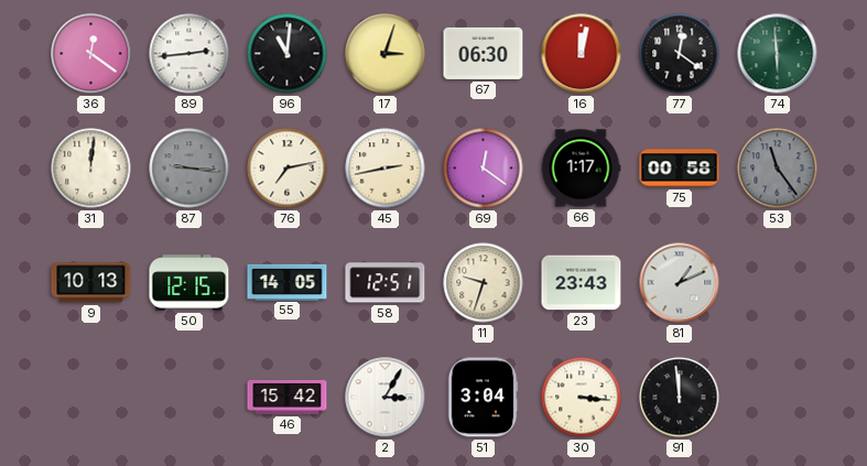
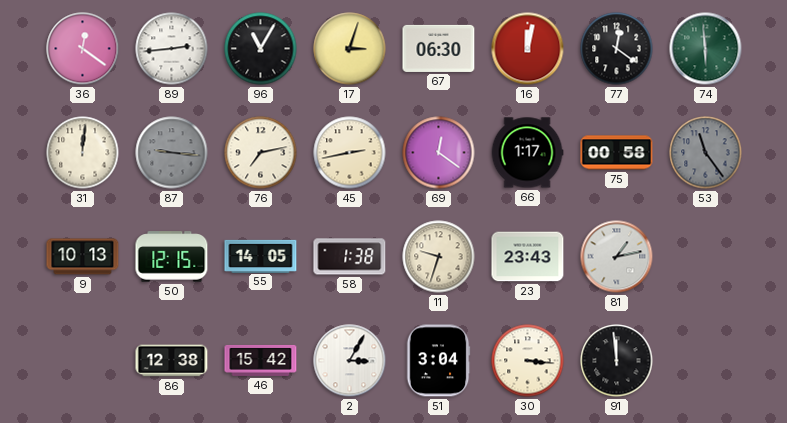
96: 11:01 -> 11:05
58: 12:51 -> 1:38
81: 1:11 -> 1:13
86: none -> 12:38
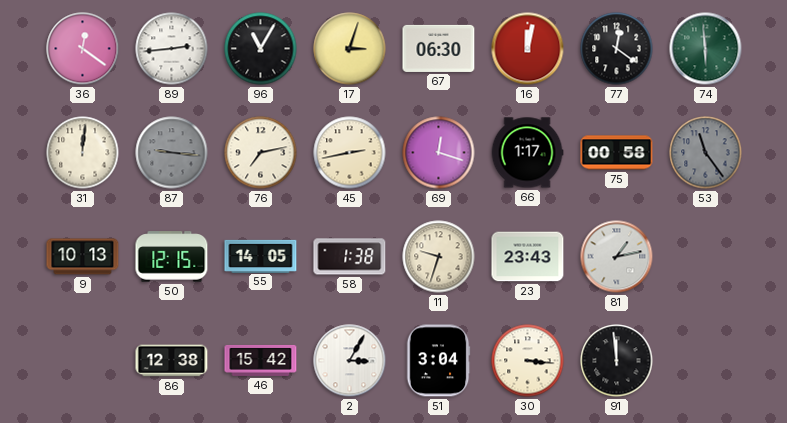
69: 12:21 -> 12:18
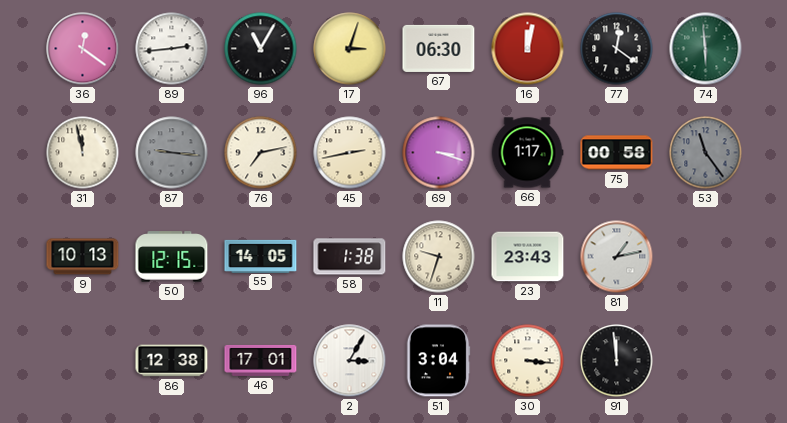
31: 12:01 -> 11:58
69: 12:18 -> 3:18
46: 15:42 -> 17:01
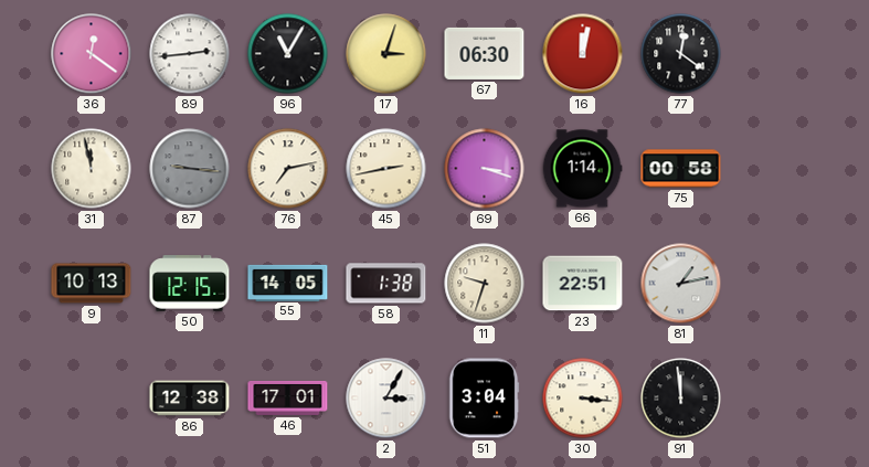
74: 5:59 -> none
66: 1:17 -> 1:14
53: 11:24 -> none
23: 23:43 -> 22:51
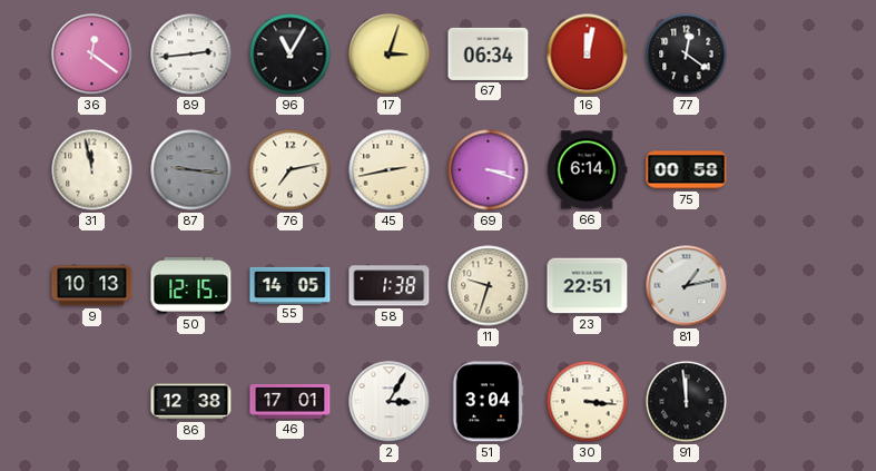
67: 06:30 -> 06:34
66: 1:14 -> 6:14
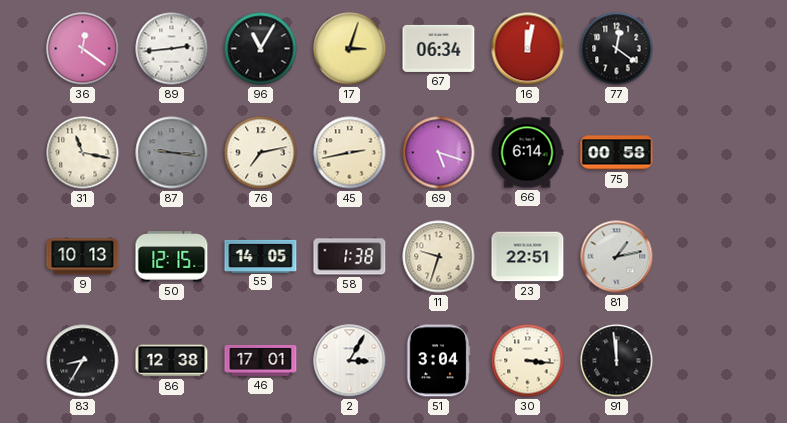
31: 11:58 -> 11:17
69: 3:18 -> 5:18
83: none -> 8:35
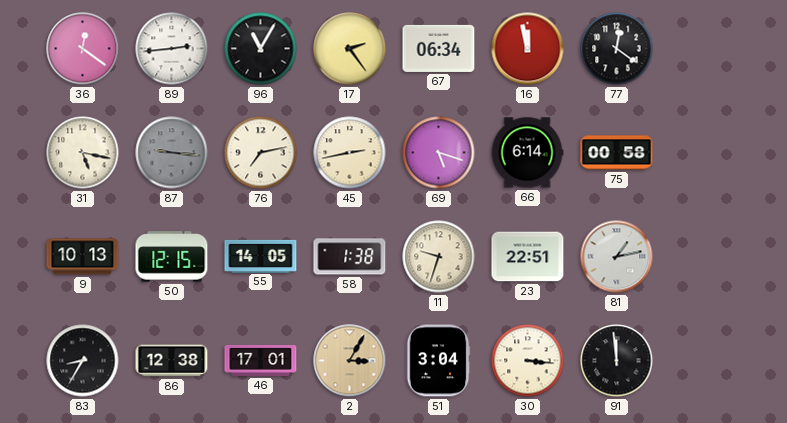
17: 3:03 -> 2:24
16: 12:02 -> 11:58
31: 11:17 -> 5:17
2 dial: white -> champagne
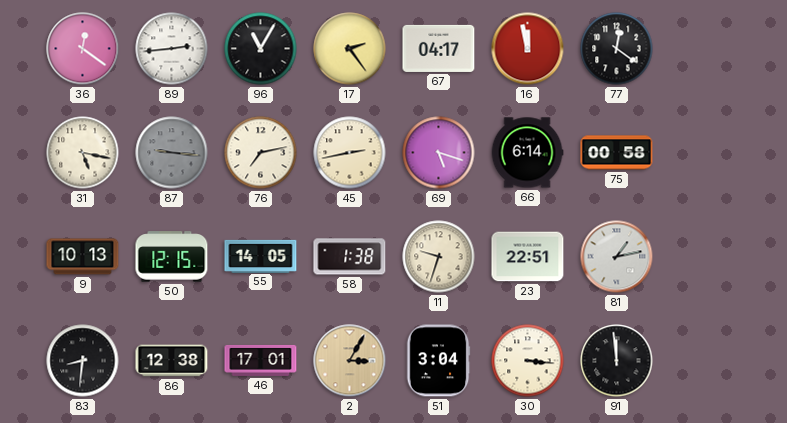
67: 06:34 -> 04:17
83: 8:35 -> 8:31
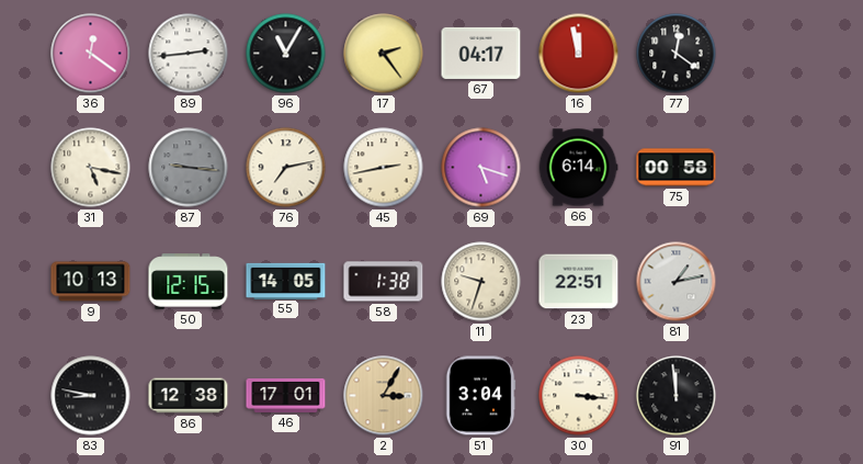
83: 8:31 -> 8:47
